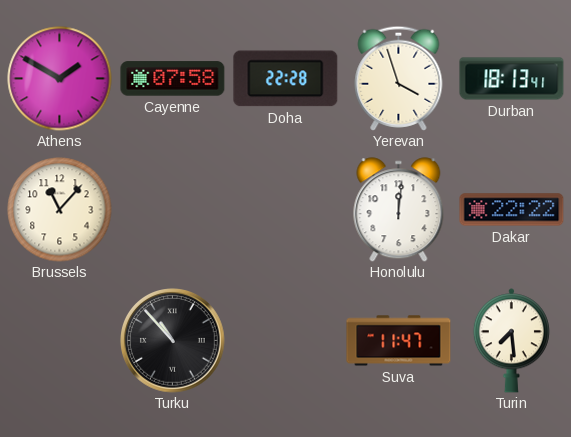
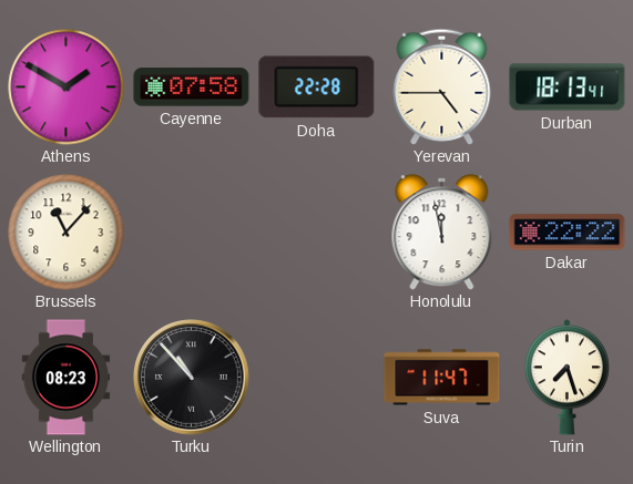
Yerevan: 3:57 -> 4:45
Honolulu: 12:01 -> 11:58
Wellington: none -> 08:23
Turin: 7:29 -> 7:27
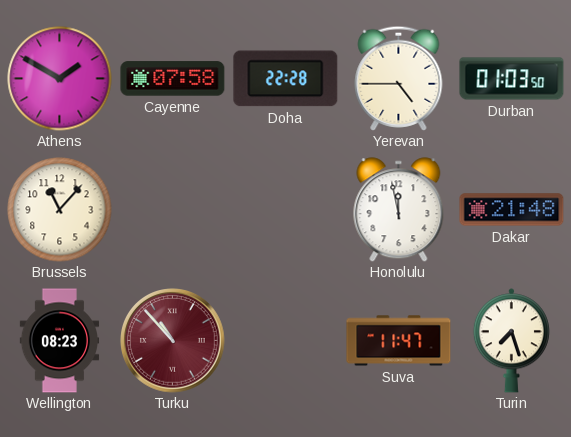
Durban: 18:13 -> 01:03
Dakar: 22:22 -> 21:48
Turku dial: black -> burgundy
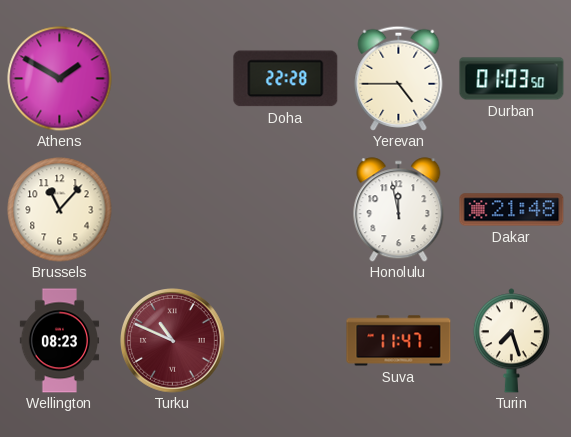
Cayenne: 07:58 -> none
Turku: 10:53 -> 10:49
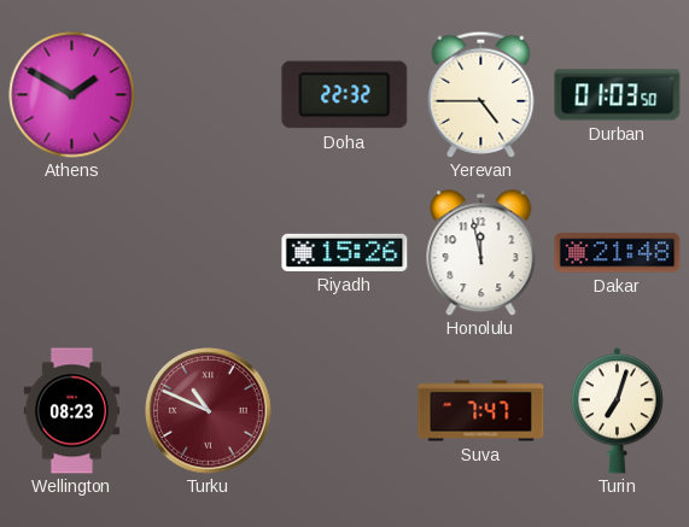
Doha: 22:28 -> 22:32
Brussels: 11:07 -> none
Riyadh: none -> 15:26
Suva: 11:47 -> 7:47
Turin: 7:27 -> 7:03
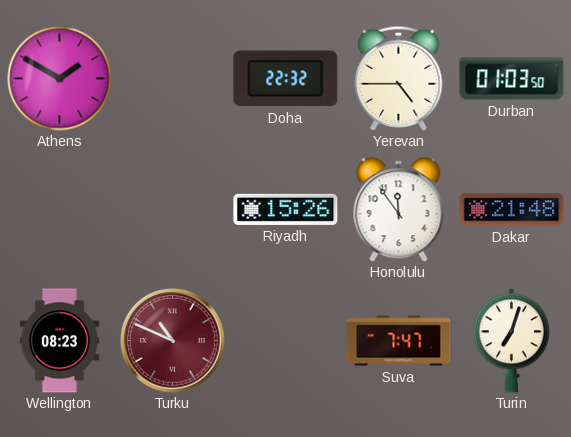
Honolulu: 11:58 -> 11:54
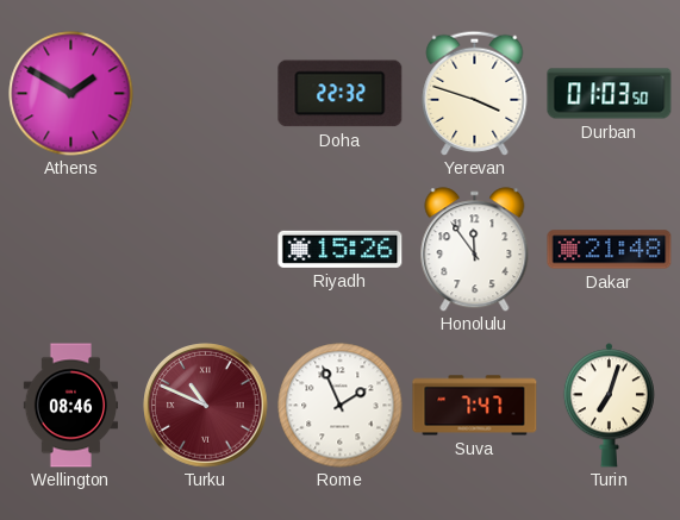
Yerevan: 4:45 -> 3:48
Wellington: 08:23 -> 08:46
Rome: none -> 1:56
